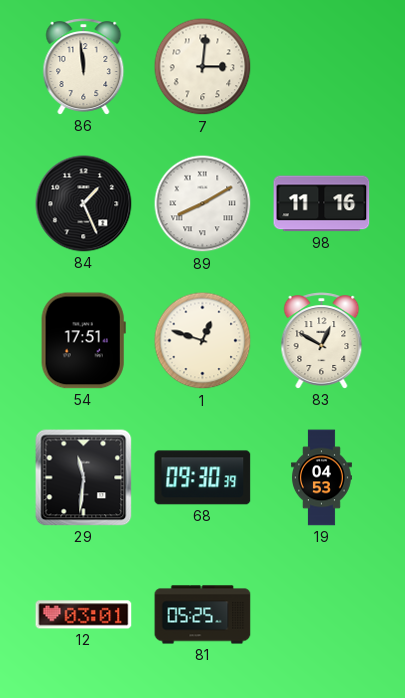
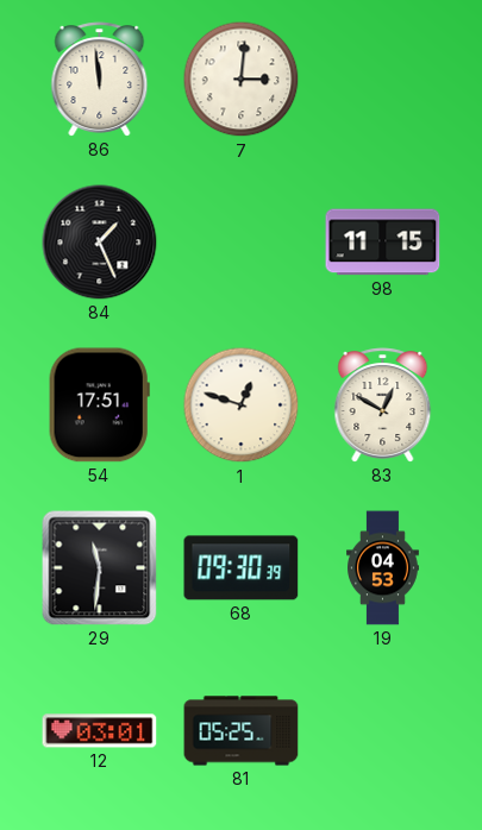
89: 8:10 -> none
98: 11:16 -> 11:15
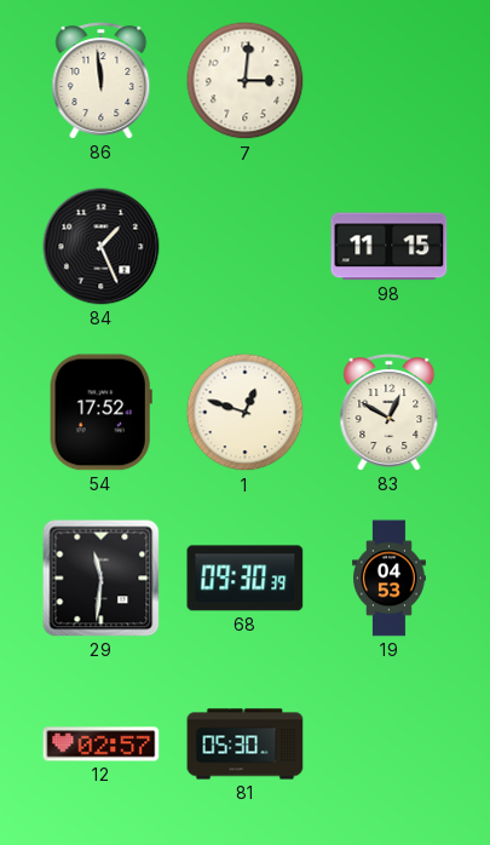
54: 17:51 -> 17:52
12: 03:01 -> 02:57
81: 05:25 -> 05:30
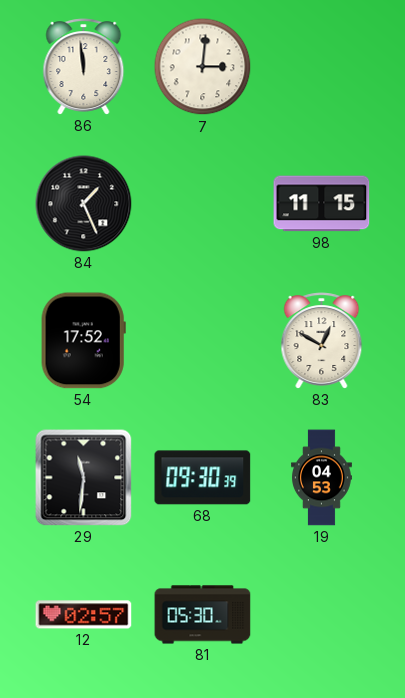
1: 12:48 -> none
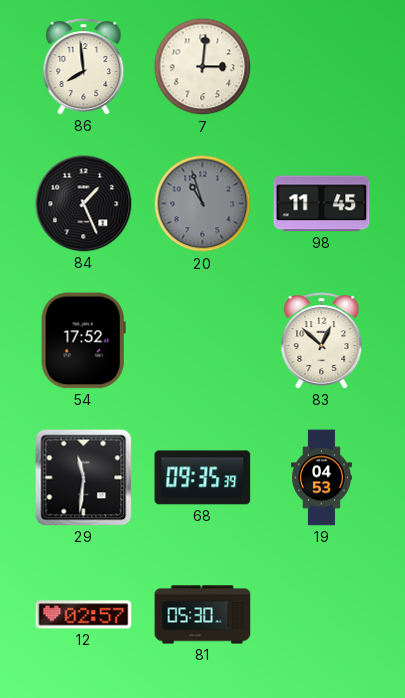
86: 11:59 -> 7:59
20: none -> 10:57
98: 11:15 -> 11:45
83: 12:50 -> 12:52
68: 09:30 -> 09:35
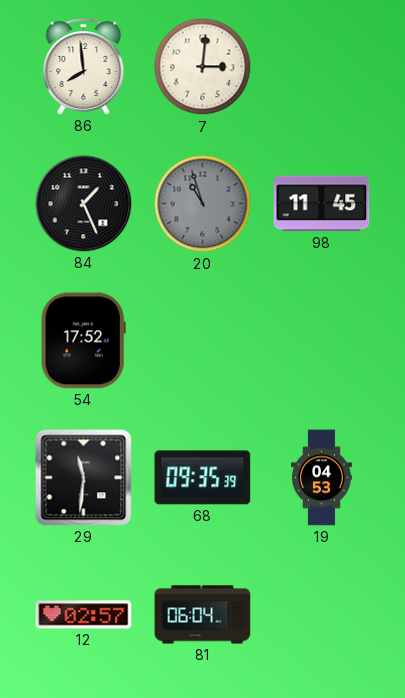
83: 12:52 -> none
81: 05:30 -> 06:04
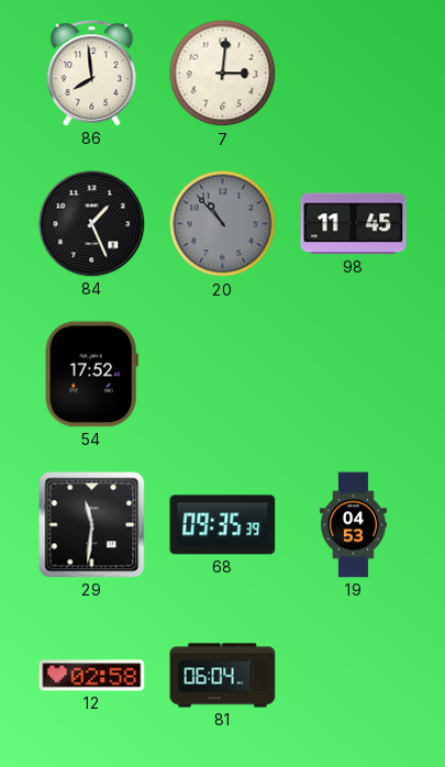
20: 10:57 -> 10:53
12: 02:57 -> 02:58
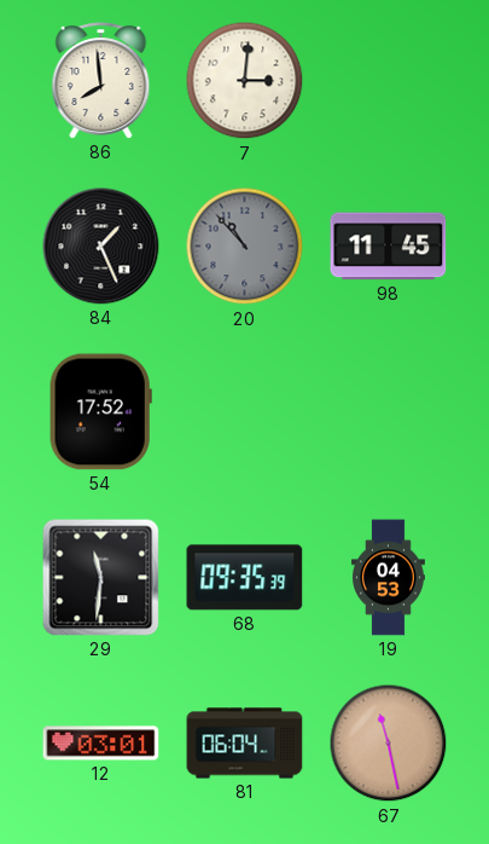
12: 02:58 -> 03:01
67: none -> 11:28
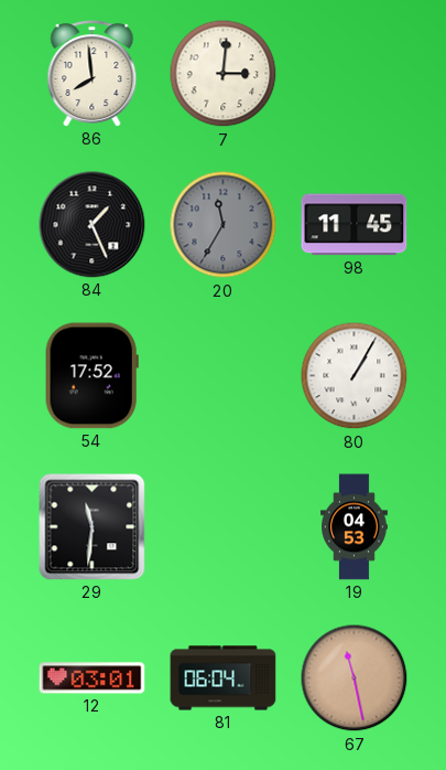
20: 10:53 -> 11:35
80: none -> 1:05
68: 09:35 -> none
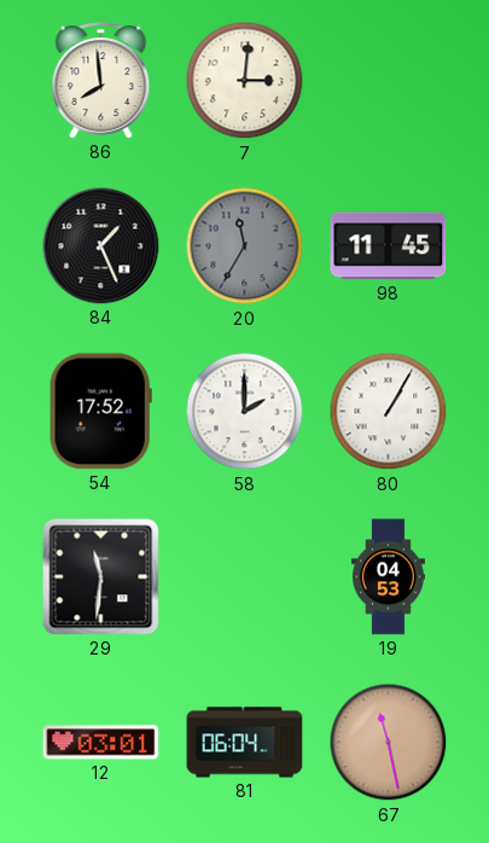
58: none -> 2:00
